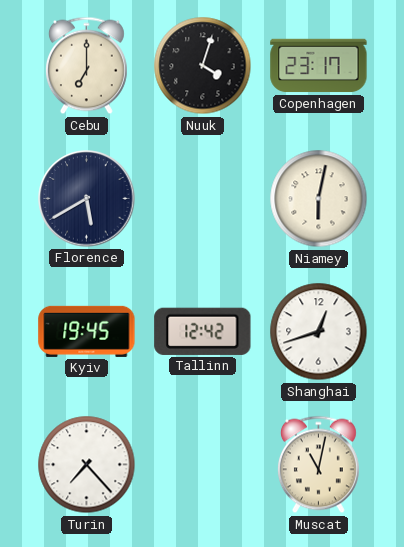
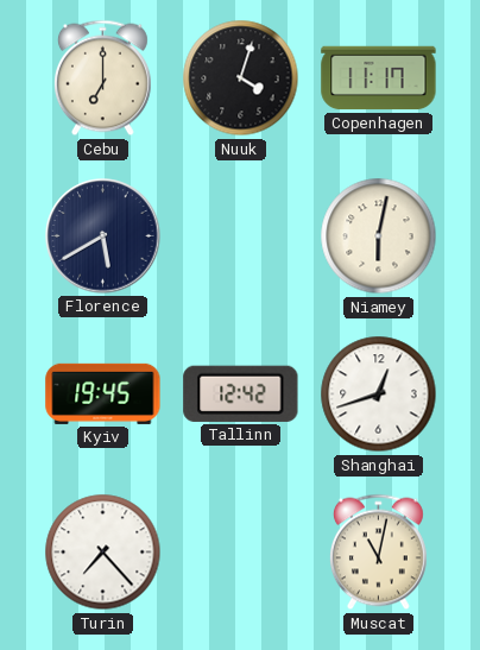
Copenhagen: 23:17 -> 11:17
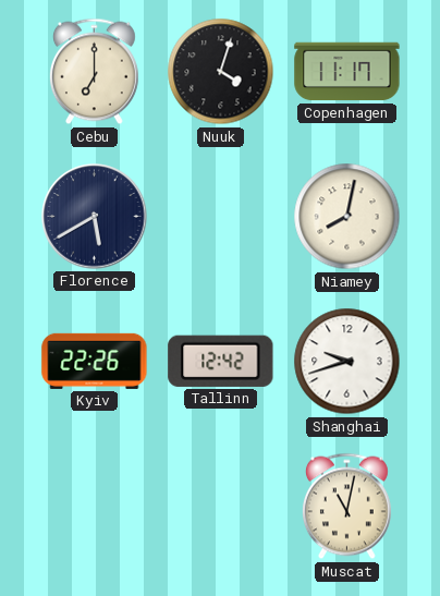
Niamey: 6:02 -> 8:02
Kyiv: 19:45 -> 22:26
Shanghai: 12:42 -> 9:42
Turin: 7:23 -> none
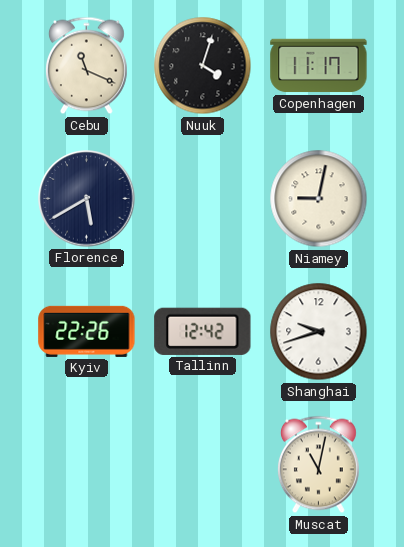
Cebu: 7:00 -> 11:19
Niamey: 8:02 -> 9:02
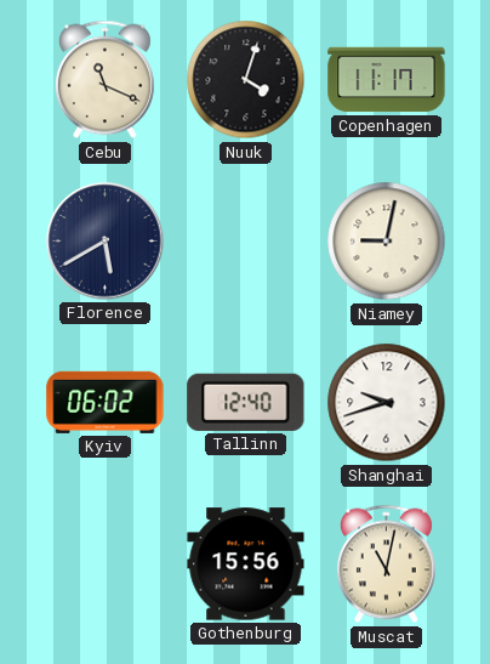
Kyiv: 22:26 -> 06:02
Tallinn: 12:42 -> 12:40
Gothenburg: none -> 15:56
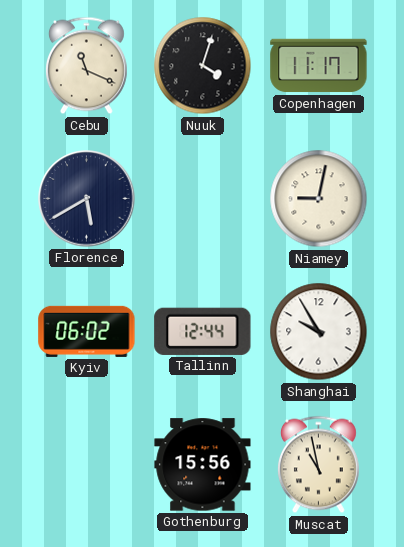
Tallinn: 12:40 -> 12:44
Shanghai: 9:42 -> 9:55
Muscat: 11:02 -> 10:58
